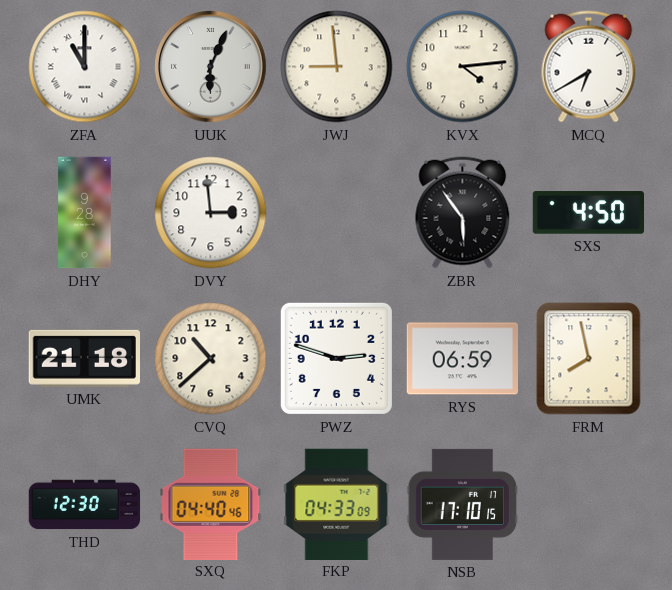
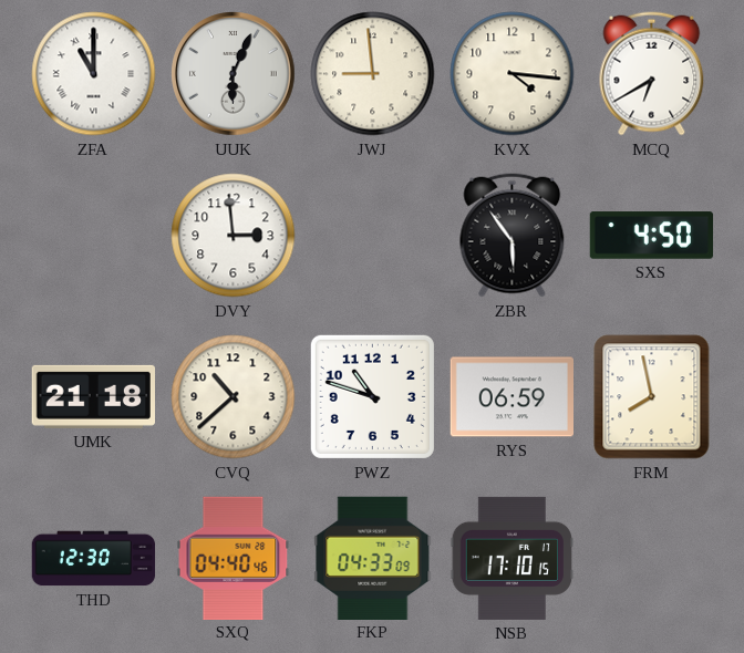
KVX: 4:14 -> 4:16
DHY: 9:28 -> none
PWZ: 2:48 -> 10:48
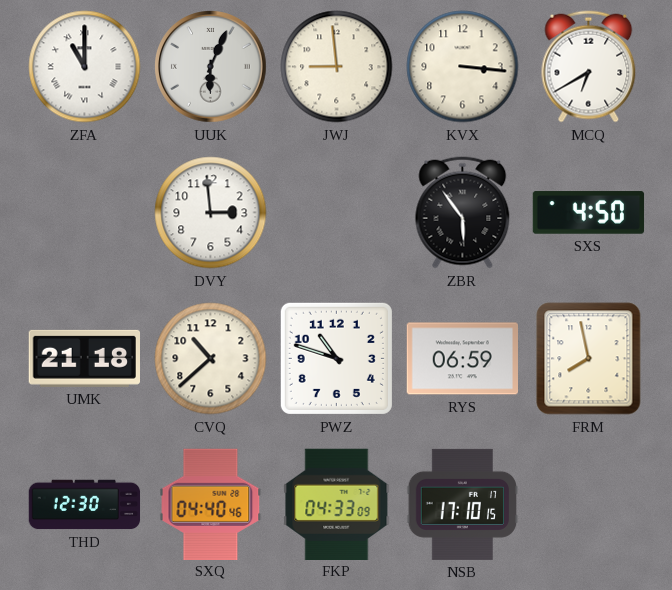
KVX: 4:16 -> 3:16
